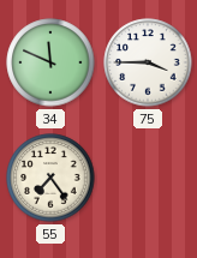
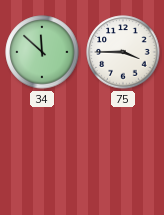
34: 11:49 -> 11:52
55: 7:24 -> none
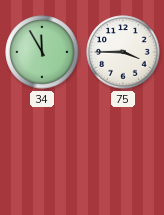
34: 11:52 -> 11:55
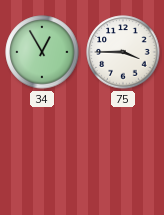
34: 11:55 -> 12:55
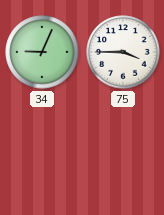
34: 12:55 -> 9:04
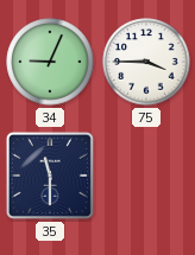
35: none -> 11:30
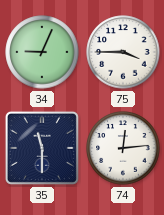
74: none -> 12:14
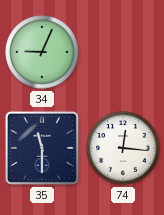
75: 3:45 -> none
74: 12:14 -> 12:16
